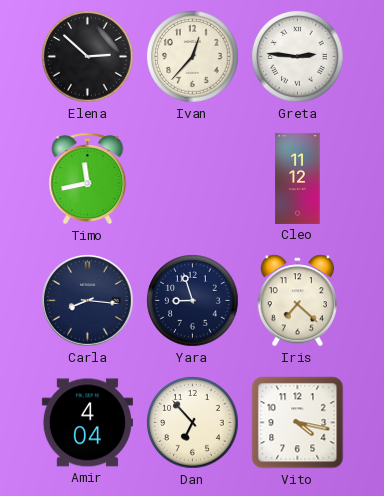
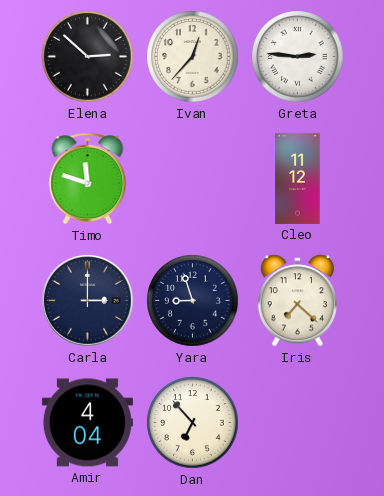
Timo: 11:43 -> 11:48
Carla: 8:16 -> 3:00
Vito: 4:17 -> none
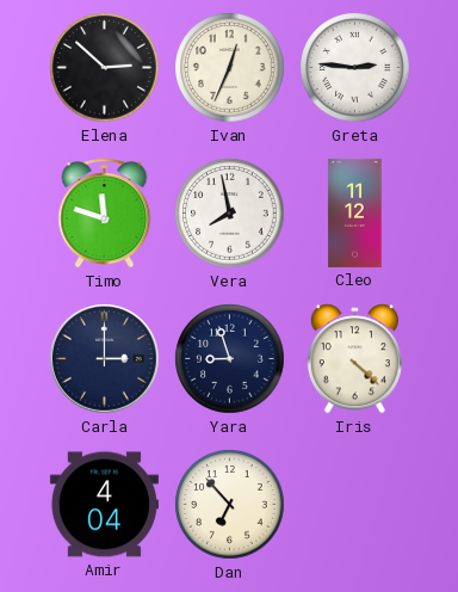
Ivan: 12:37 -> 12:34
Vera: none -> 7:58
Iris: 7:22 -> 4:22
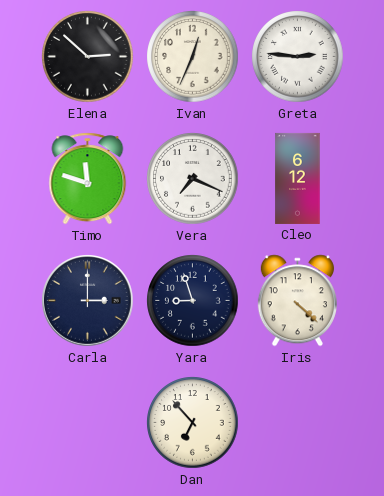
Vera: 7:58 -> 7:19
Cleo: 11:12 -> 6:12
Amir: 4:04 -> none
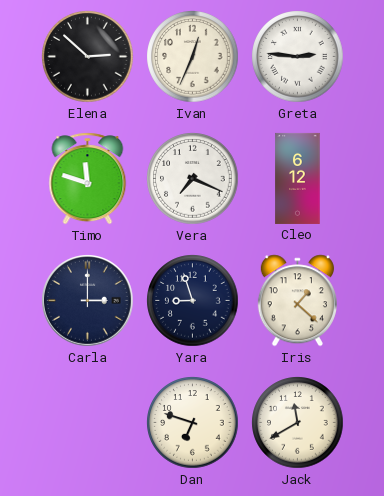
Iris: 4:22 -> 1:22
Dan: 6:53 -> 6:48
Jack: none -> 11:40
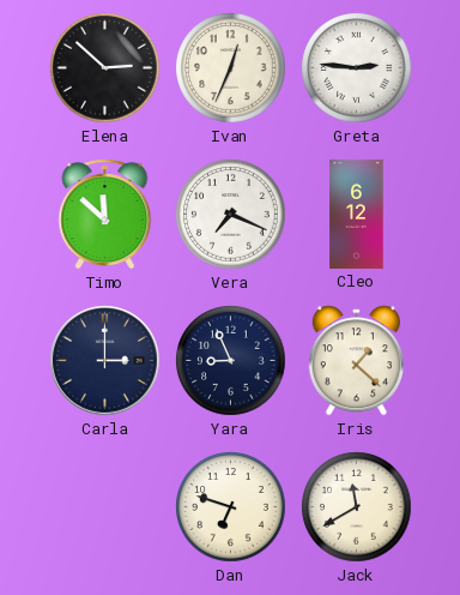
Timo: 11:48 -> 11:52
Yara: 8:57 -> 8:56
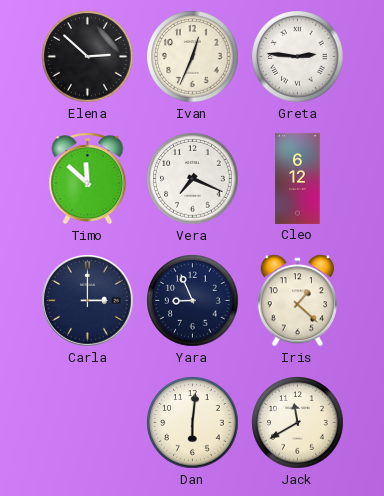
Dan: 6:48 -> 6:01
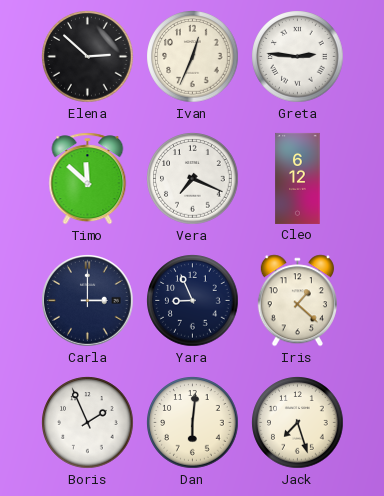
Boris: none -> 1:56
Jack: 11:40 -> 7:27
